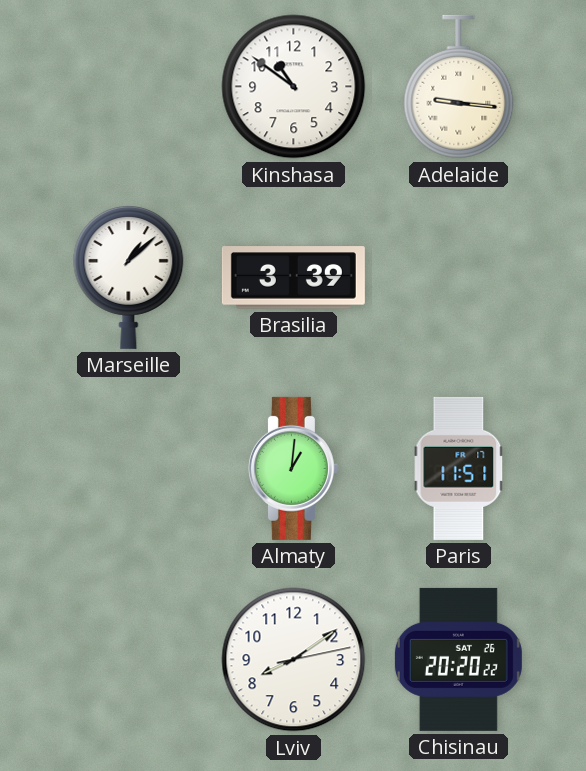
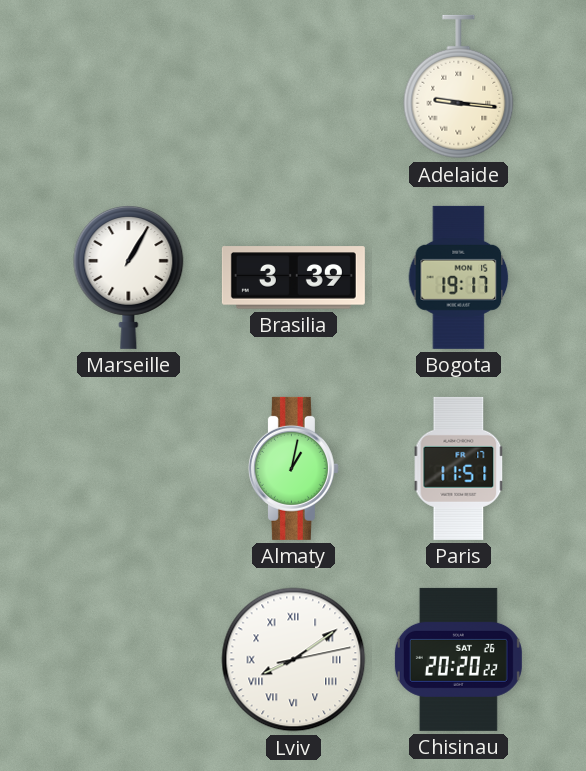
Kinshasa: 10:51 -> none
Marseille: 1:08 -> 1:05
Bogota: none -> 19:17
Almaty: 1:01 -> 1:02
Lviv numerals: Arabic -> Roman
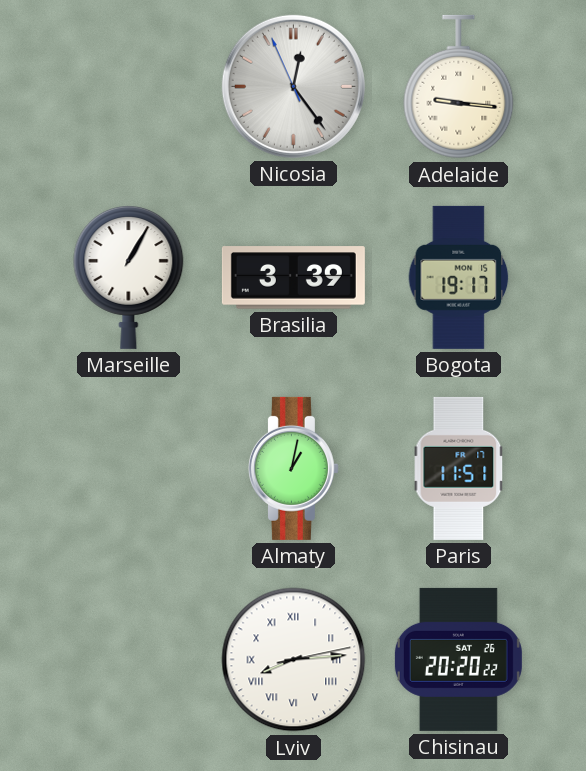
Nicosia: none -> 12:23
Lviv: 8:09 -> 8:14
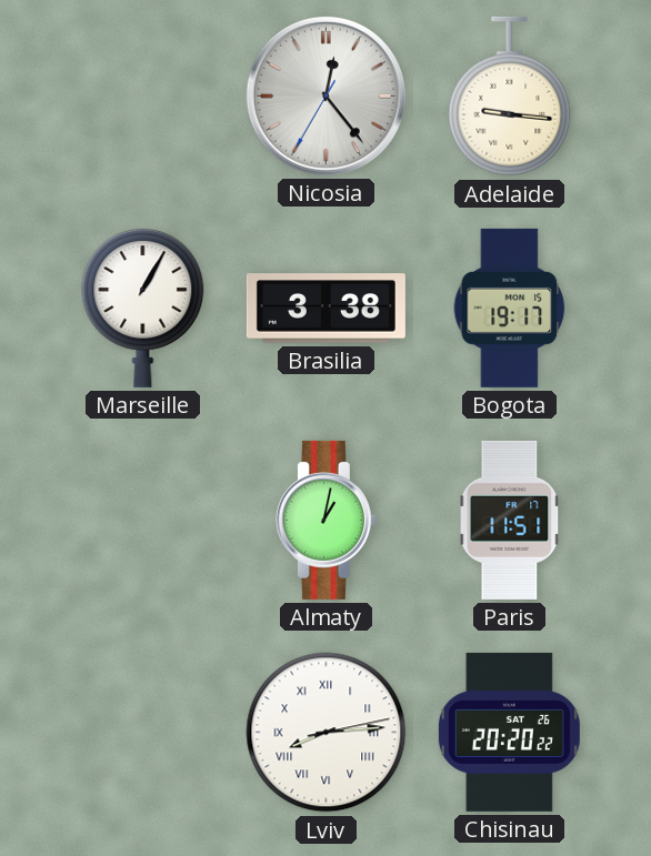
Nicosia: 12:23:56 -> 12:23:35
Brasilia: 3:39 -> 3:38
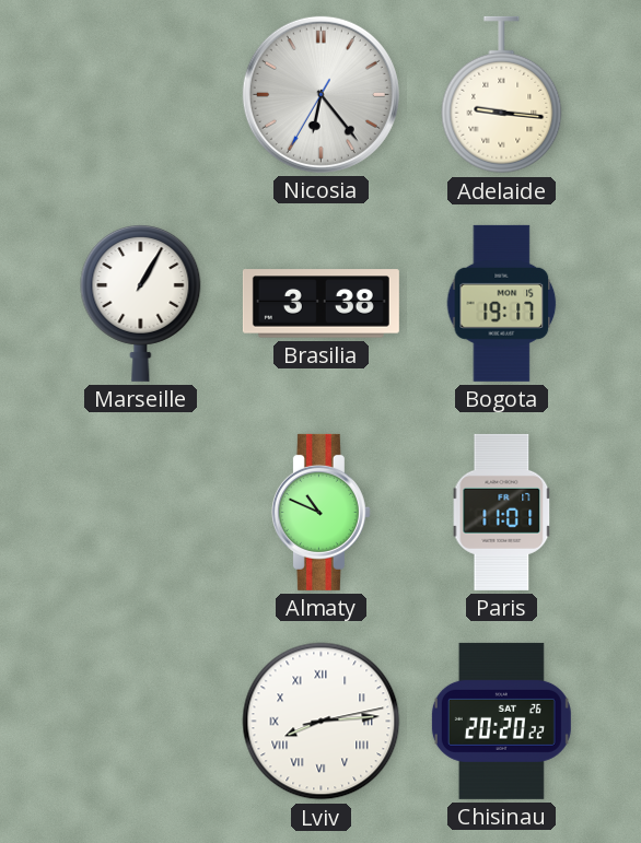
Nicosia: 12:23 -> 6:23
Almaty: 1:02 -> 10:49
Paris: 11:51 -> 11:01
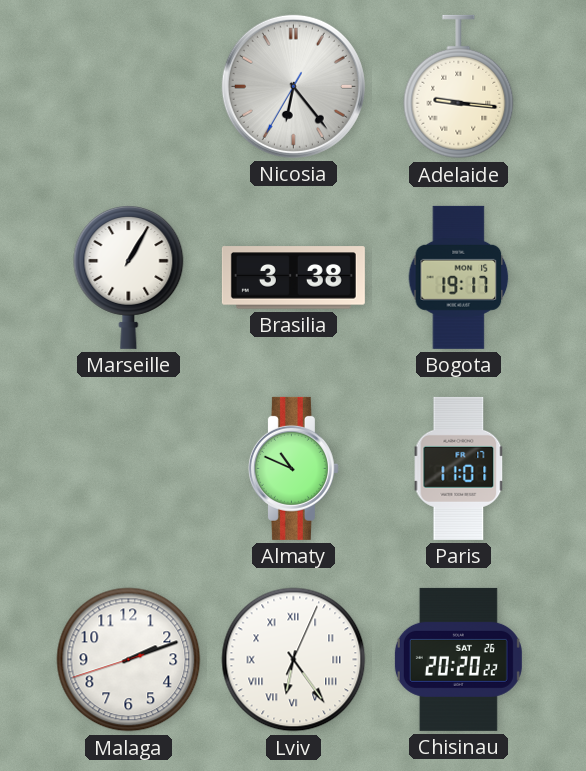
Malaga: none -> 2:11
Lviv: 8:14 -> 6:24
